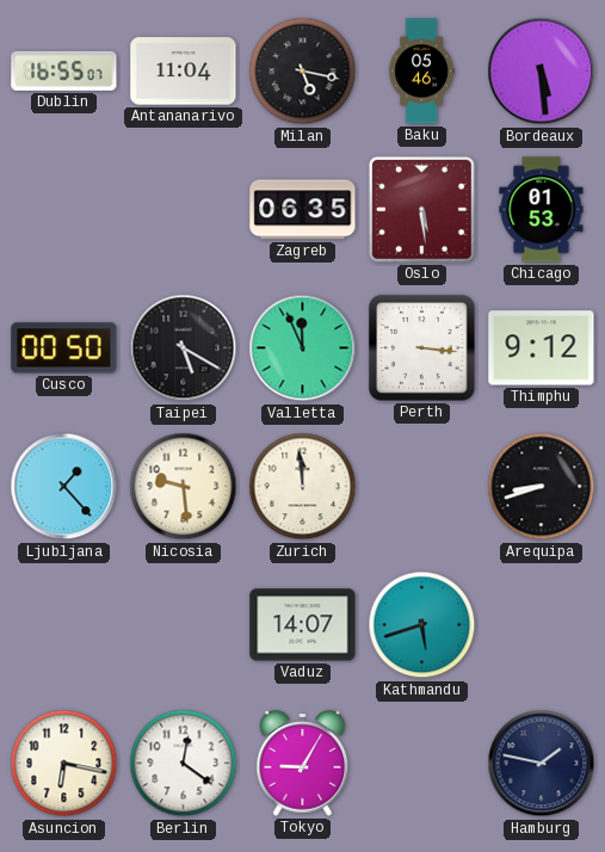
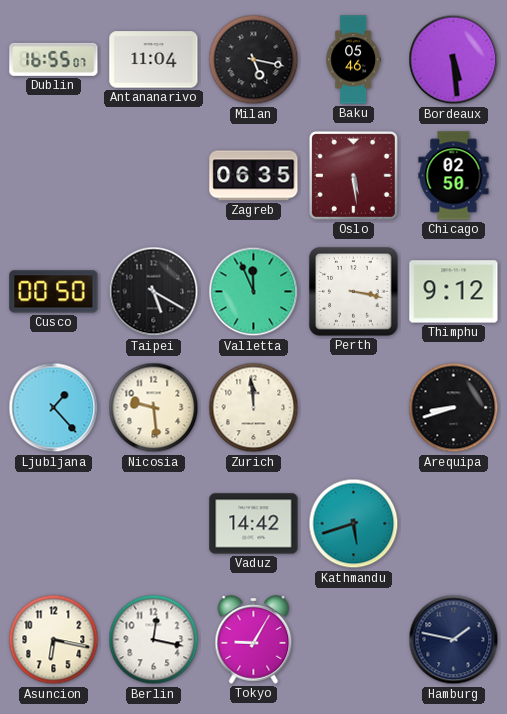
Chicago: 01:53 -> 02:50
Perth: 3:16 -> 3:17
Vaduz: 14:07 -> 14:42
Berlin: 12:21 -> 12:17
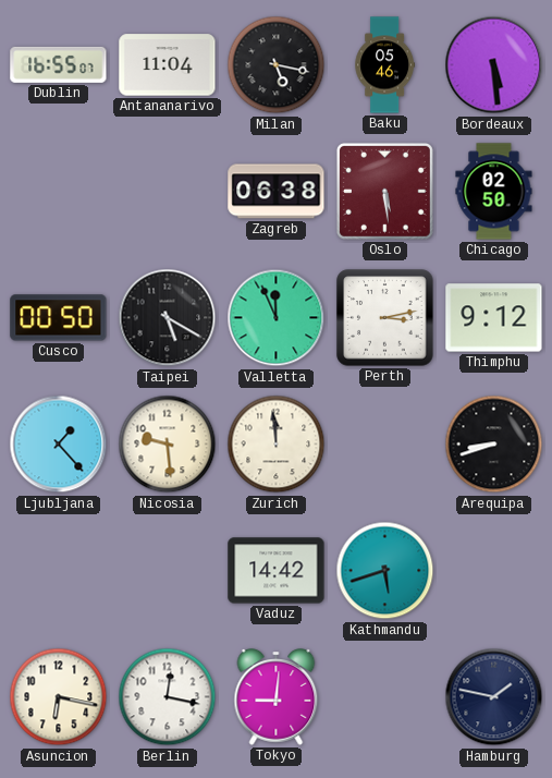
Zagreb: 06:35 -> 06:38
Perth: 3:17 -> 3:13
Tokyo: 9:05 -> 9:01
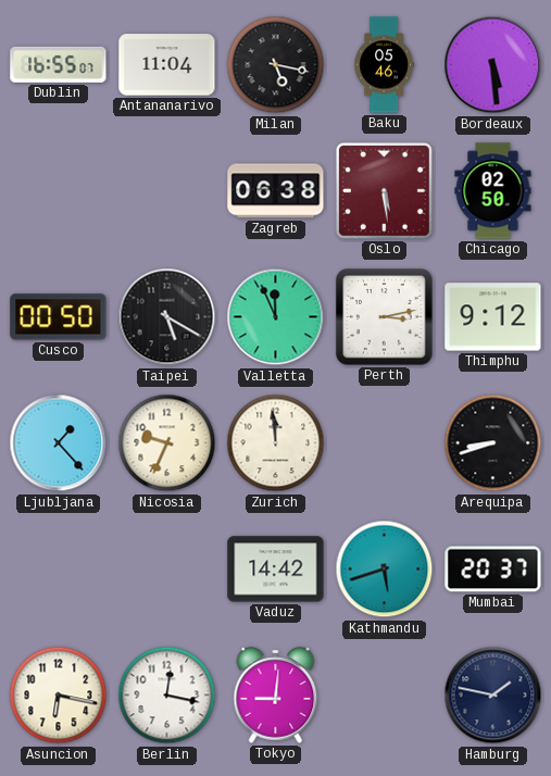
Nicosia: 9:29 -> 9:34
Mumbai: none -> 20:37
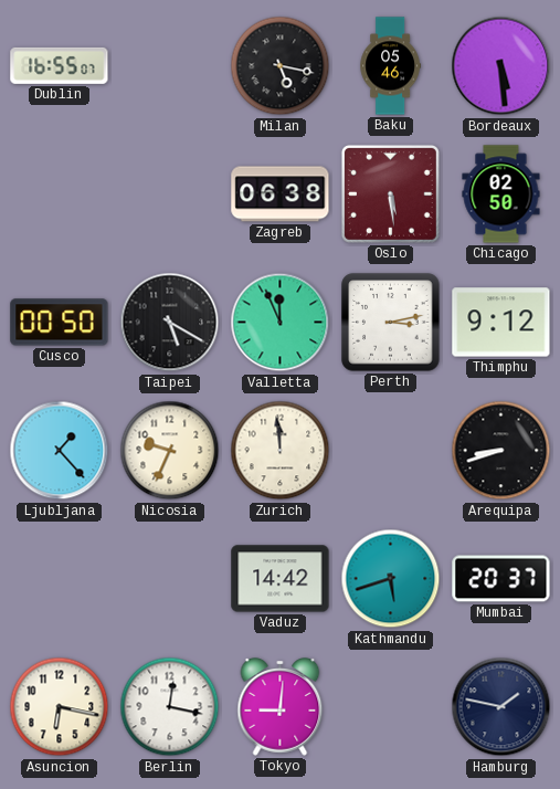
Antananarivo: 11:04 -> none
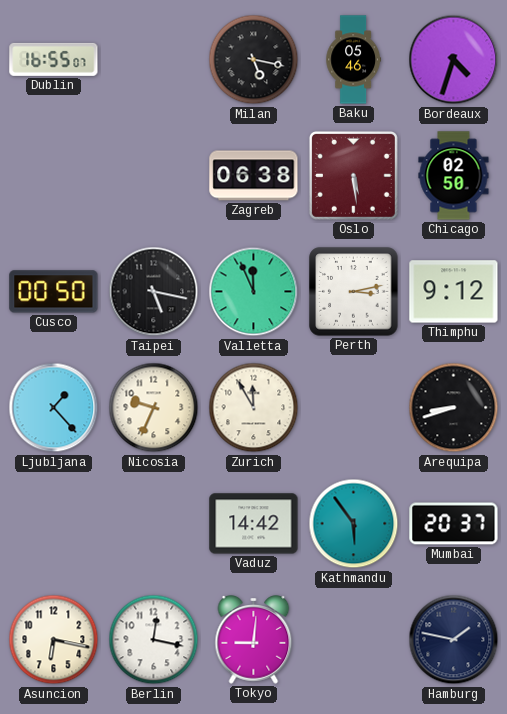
Bordeaux: 5:29 -> 4:33
Taipei: 5:20 -> 5:17
Zurich: 11:59 -> 11:55
Kathmandu: 5:42 -> 5:54
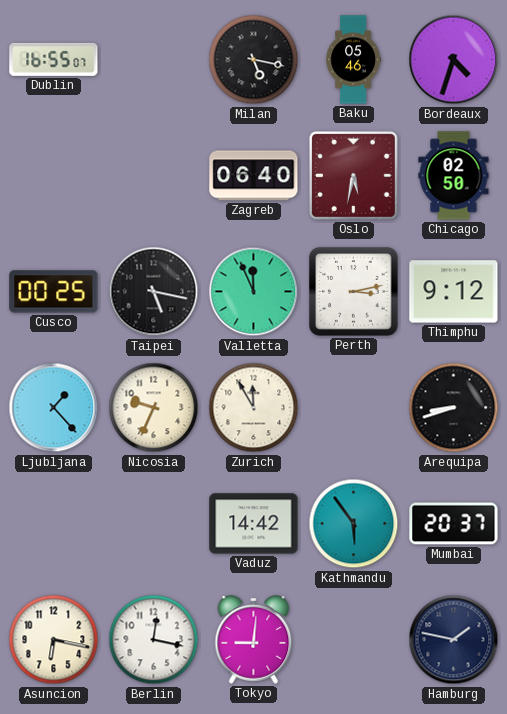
Zagreb: 06:38 -> 06:40
Oslo: 5:29 -> 5:32
Cusco: 00:50 -> 00:25
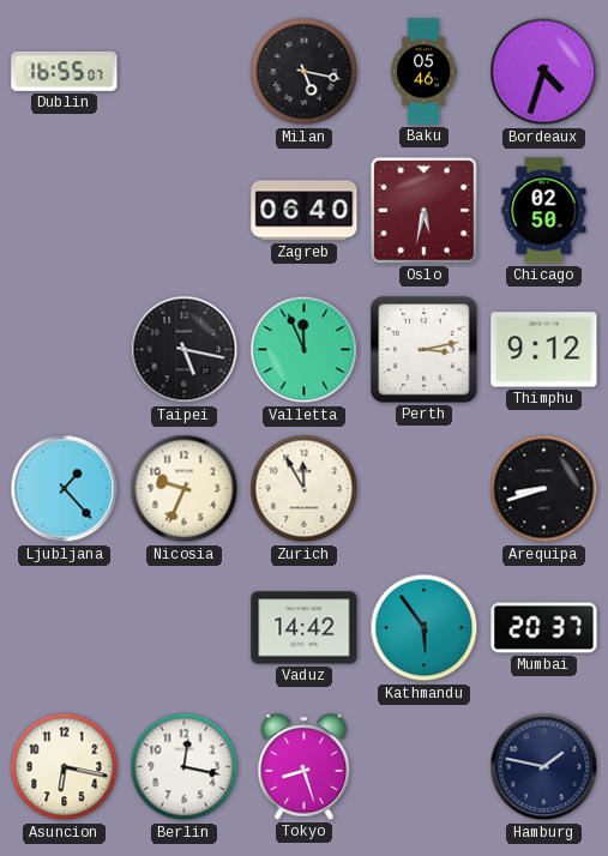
Cusco: 00:25 -> none
Tokyo: 9:01 -> 8:27
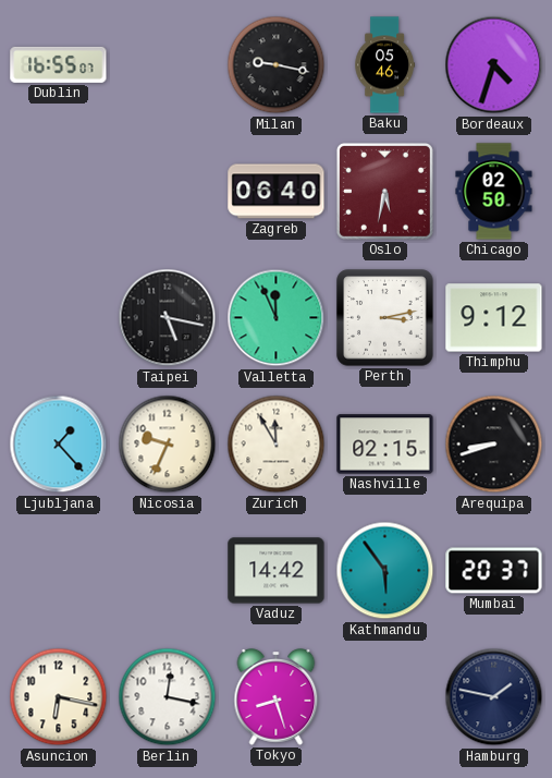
Milan: 5:17 -> 9:17
Nashville: none -> 02:15
